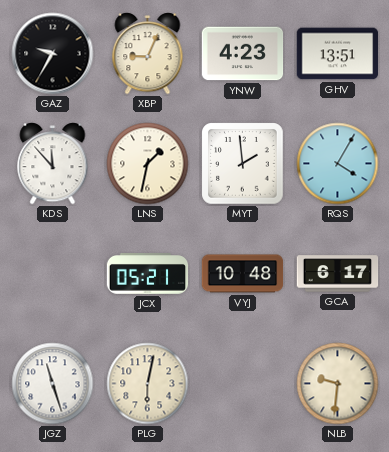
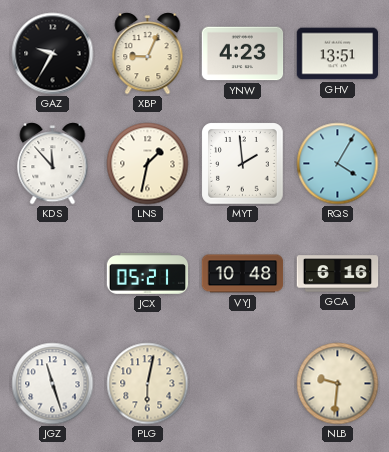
GCA: 6:17 -> 6:16
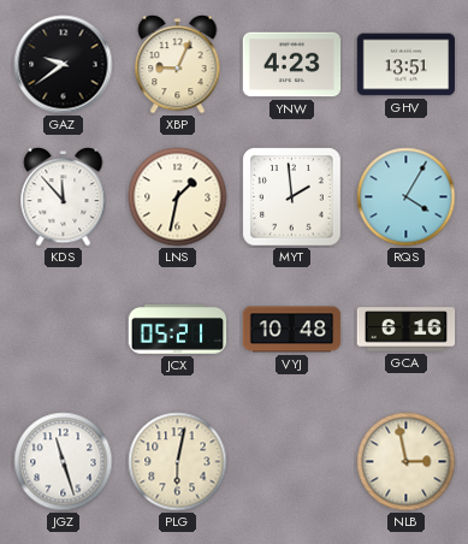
GAZ: 9:35 -> 9:39
NLB: 9:31 -> 2:58
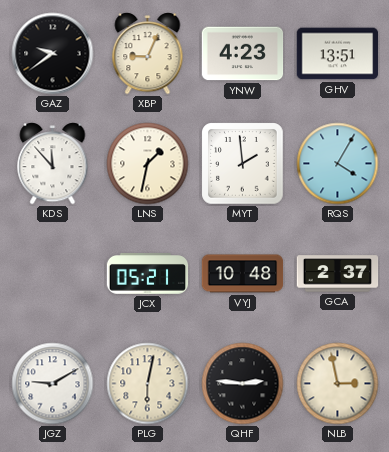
GCA: 6:16 -> 2:37
JGZ: 11:27 -> 9:10
QHF: none -> 2:46
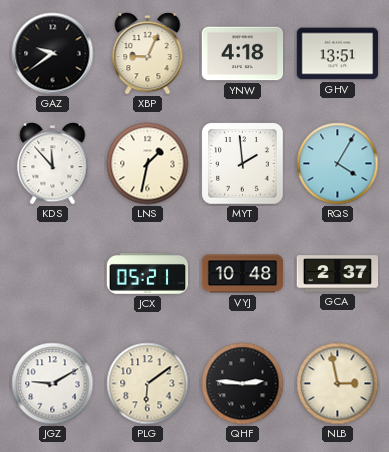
YNW: 4:23 -> 4:18
PLG: 6:02 -> 6:09
